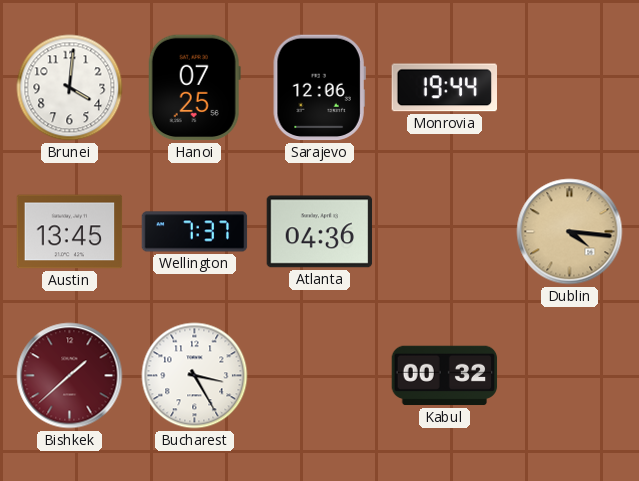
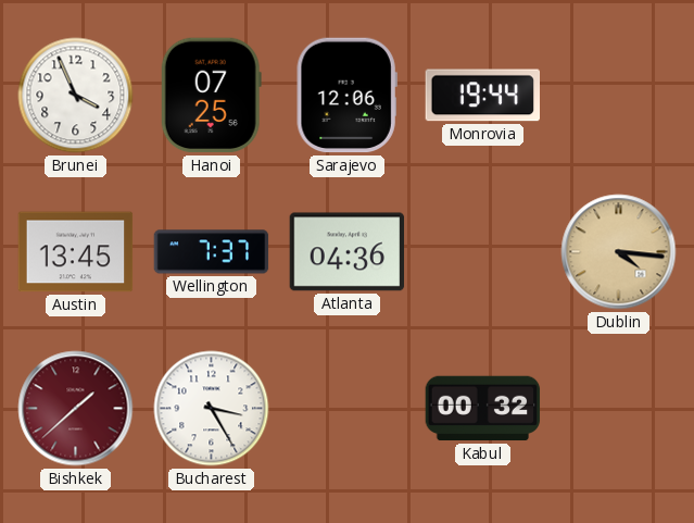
Brunei: 4:01 -> 3:56
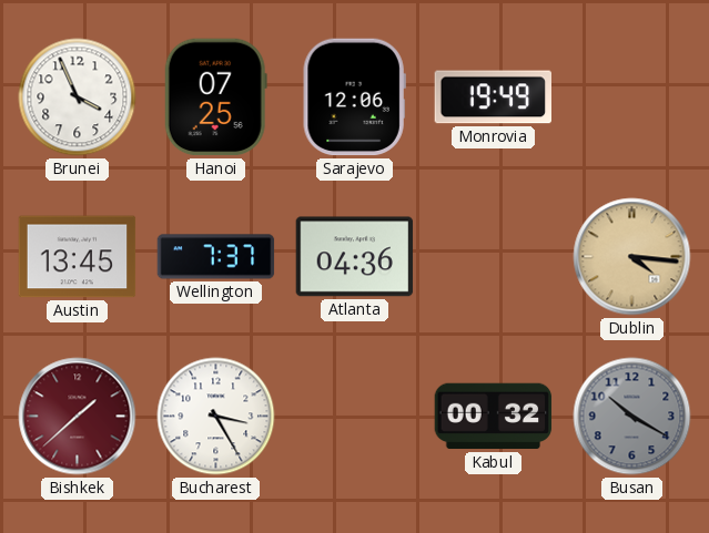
Monrovia: 19:44 -> 19:49
Busan: none -> 10:20
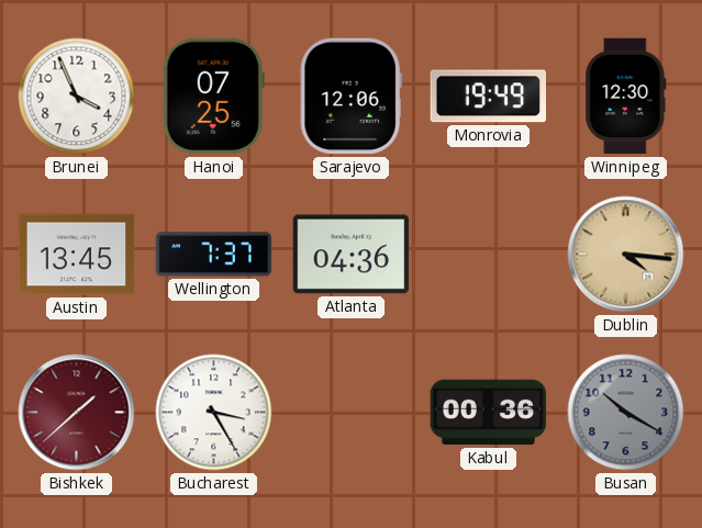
Winnipeg: none -> 12:30
Kabul: 00:32 -> 00:36
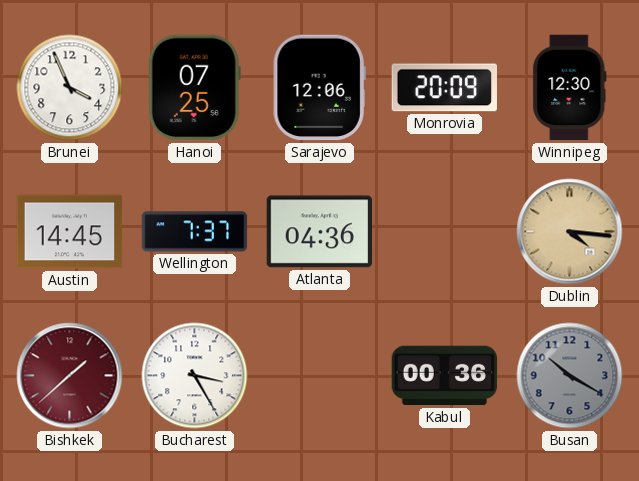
Monrovia: 19:49 -> 20:09
Austin: 13:45 -> 14:45
